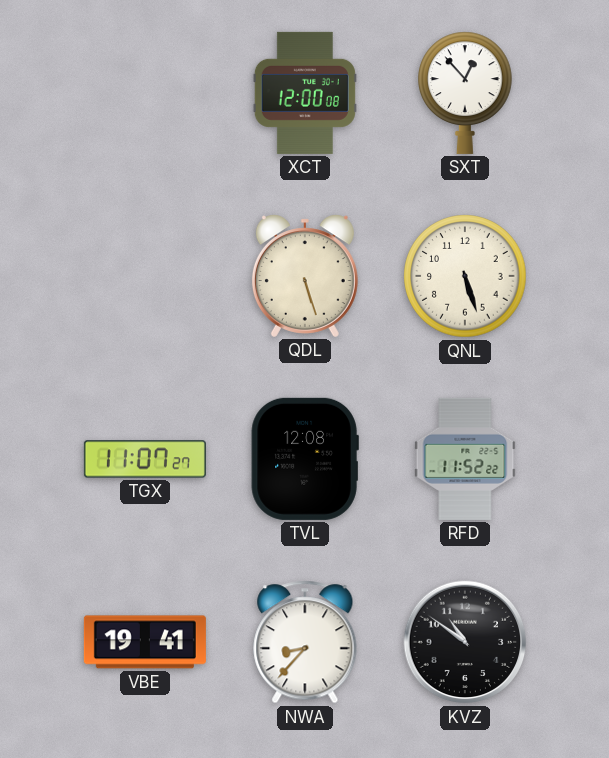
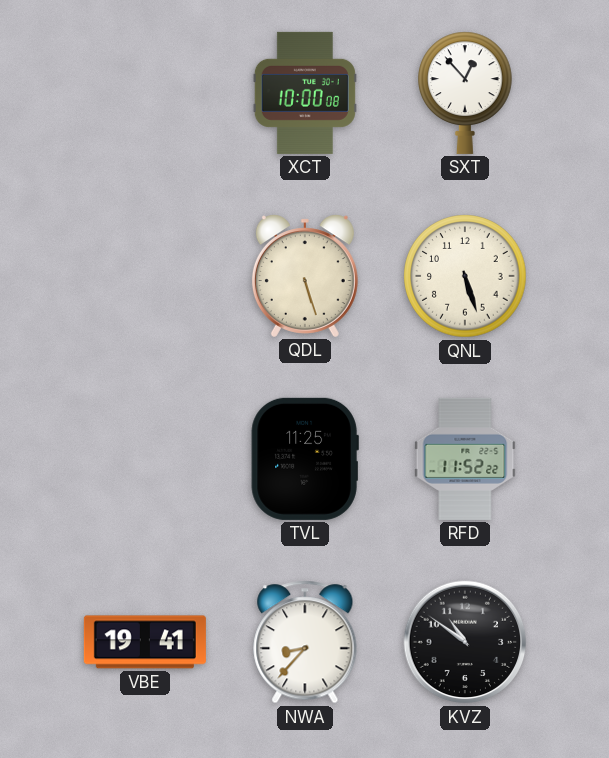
XCT: 12:00 -> 10:00
TGX: 11:07 -> none
TVL: 12:08 -> 11:25
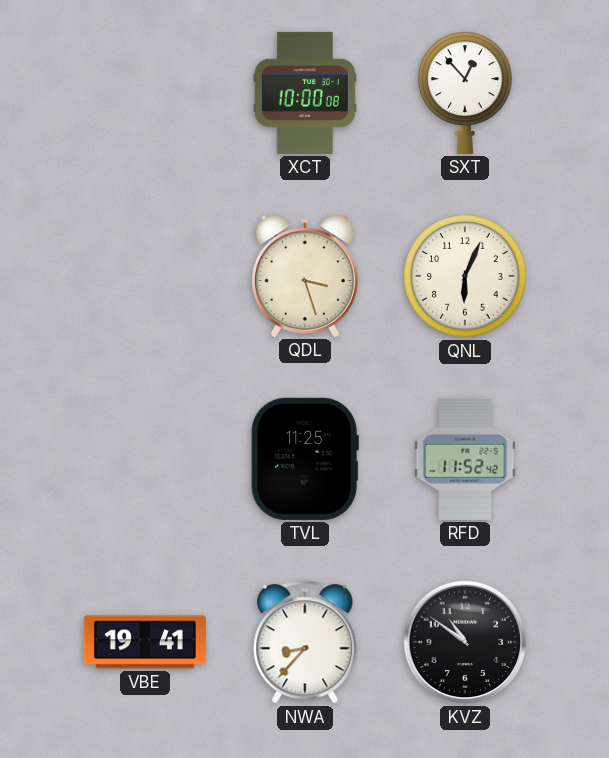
QDL: 5:27 -> 3:27
QNL: 5:27 -> 6:04
RFD: 11:52:22 -> 11:52:42
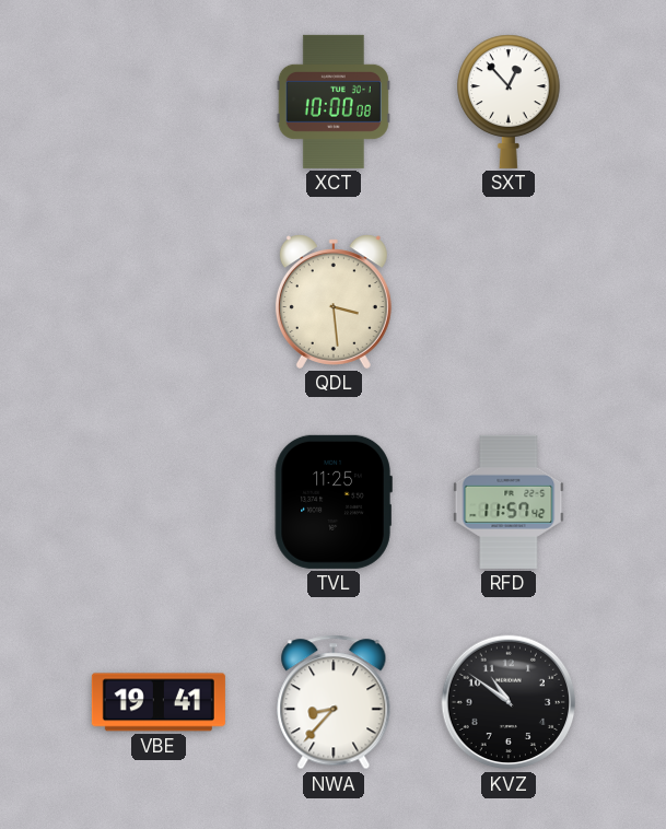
QDL: 3:27 -> 3:29
QNL: 6:04 -> none
RFD: 11:52 -> 11:57
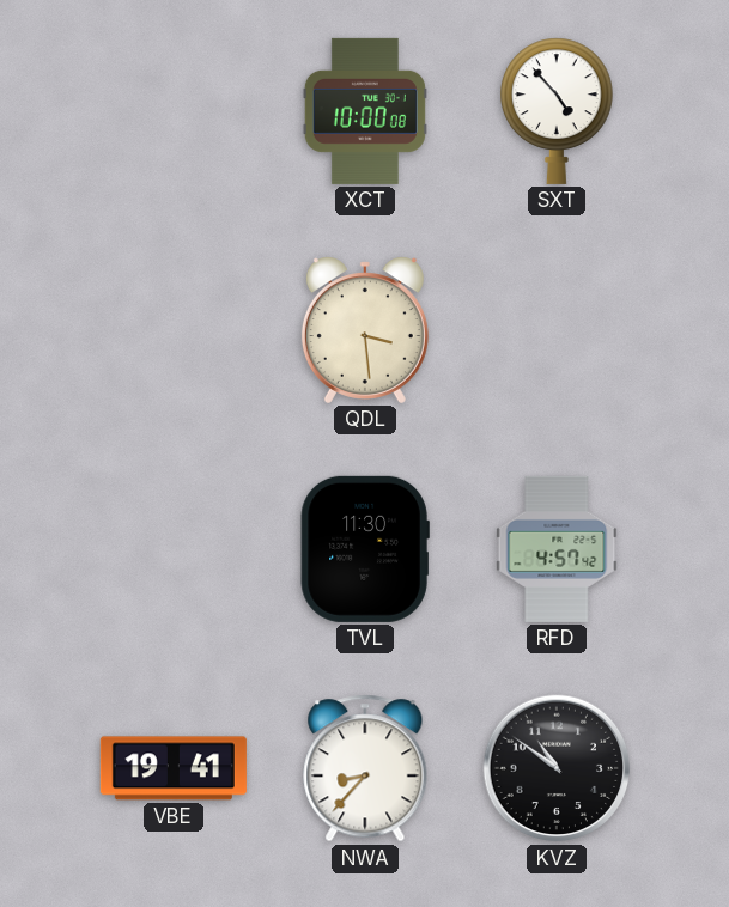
SXT: 12:53 -> 4:53
TVL: 11:25 -> 11:30
RFD: 11:57 -> 4:57
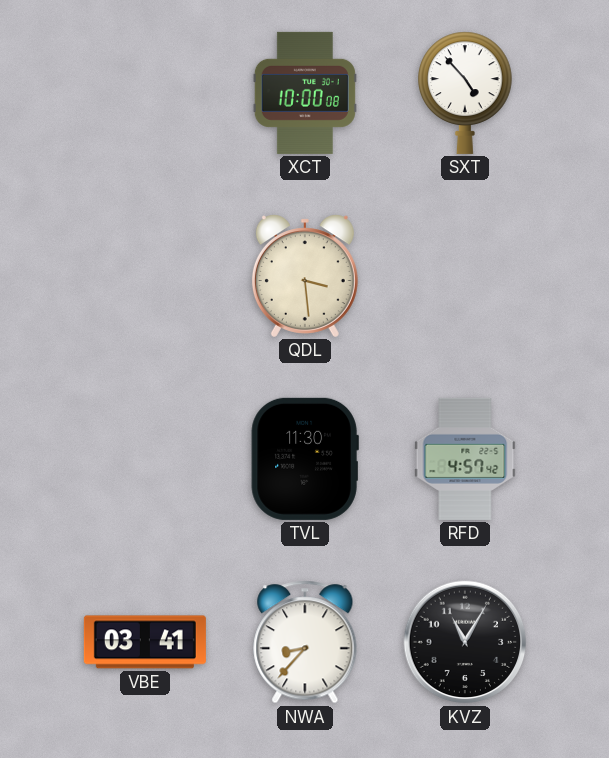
VBE: 19:41 -> 03:41
KVZ: 10:51 -> 11:05
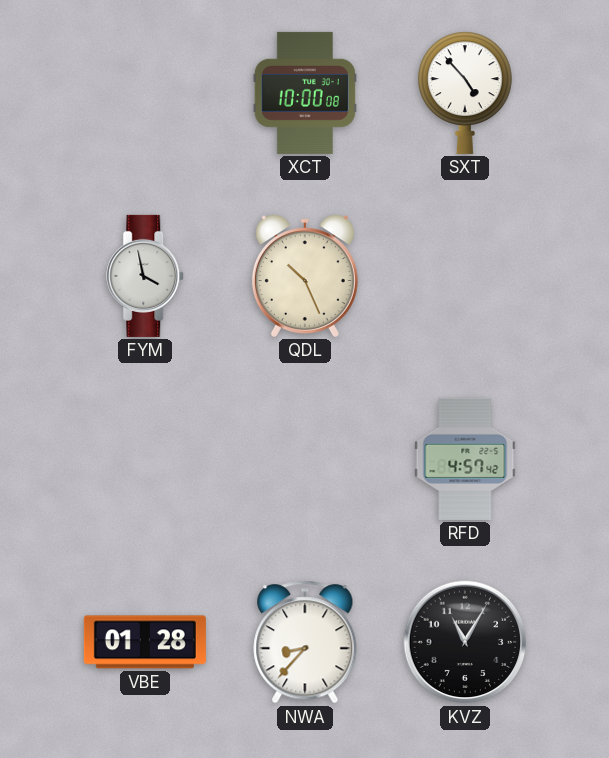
FYM: none -> 3:58
QDL: 3:29 -> 10:26
TVL: 11:30 -> none
VBE: 03:41 -> 01:28
